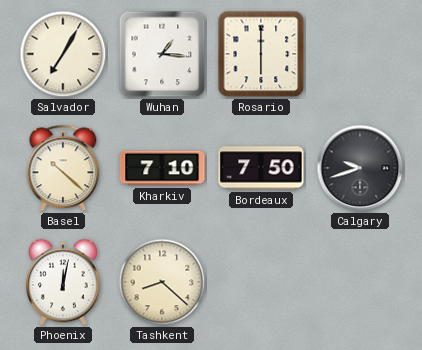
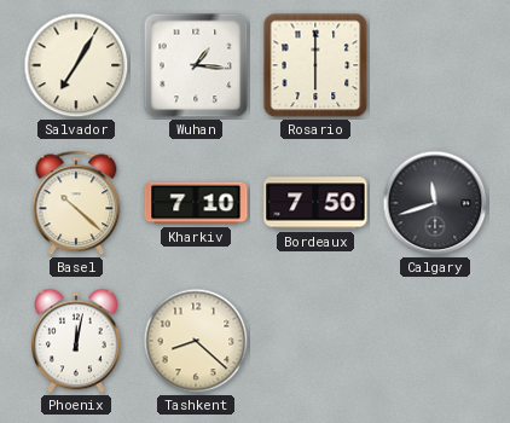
Calgary: 9:42 -> 11:42
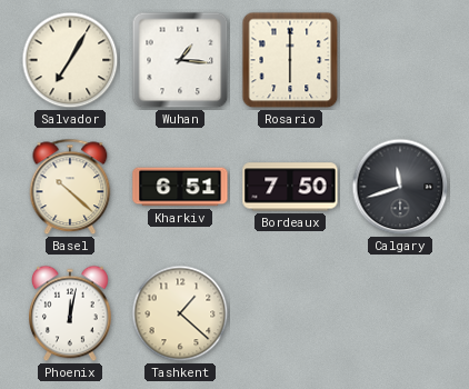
Kharkiv: 7:10 -> 6:51
Tashkent: 8:22 -> 1:22
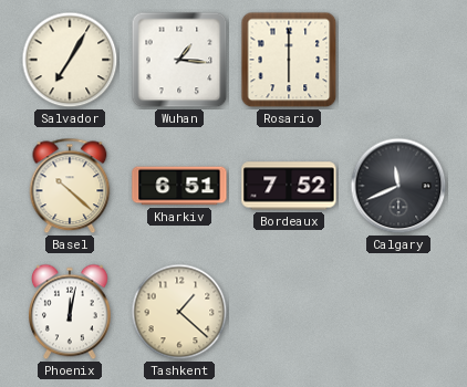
Bordeaux: 7:50 -> 7:52
Calgary: 11:42 -> 11:41
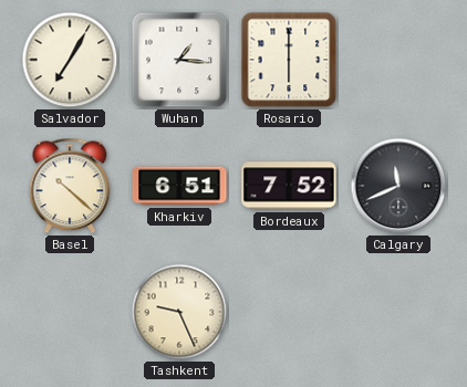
Phoenix: 12:02 -> none
Tashkent: 1:22 -> 9:26
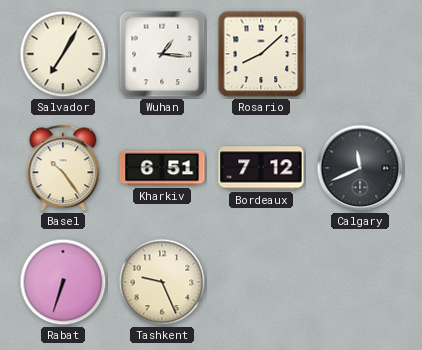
Rosario: 6:00 -> 8:08
Basel: 10:22 -> 10:24
Bordeaux: 7:52 -> 7:12
Rabat: none -> 6:33
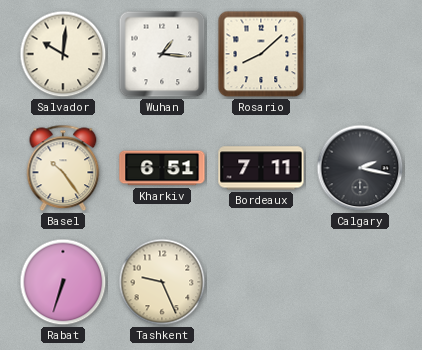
Salvador: 7:05 -> 10:01
Bordeaux: 7:12 -> 7:11
Calgary: 11:41 -> 2:17
